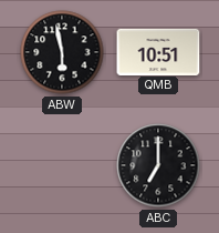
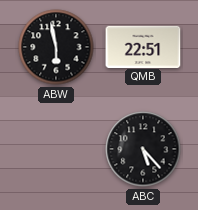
QMB: 10:51 -> 22:51
ABC: 7:00 -> 5:23
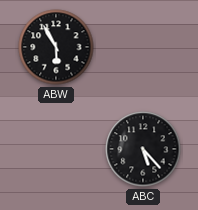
ABW: 5:58 -> 5:55
QMB: 22:51 -> none
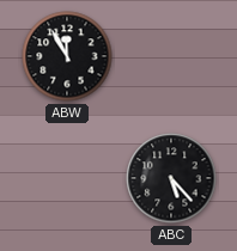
ABW: 5:55 -> 11:55
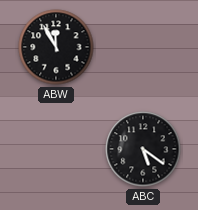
ABC: 5:23 -> 5:21
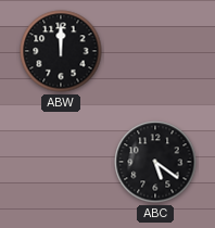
ABW: 11:55 -> 12:00
